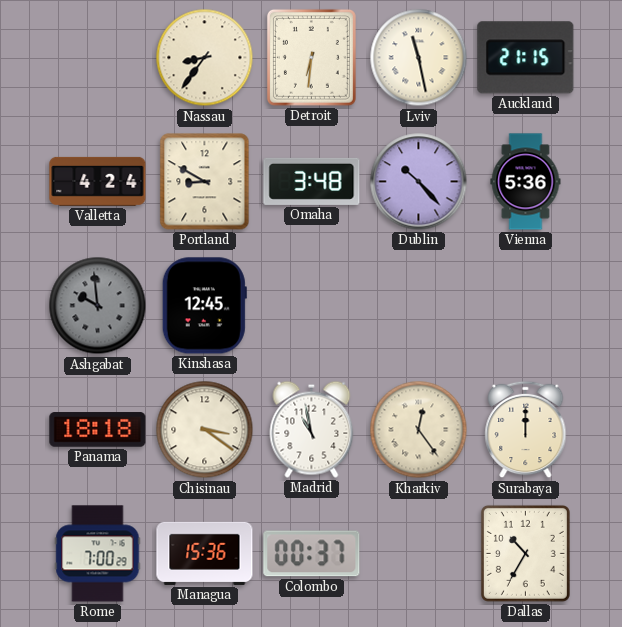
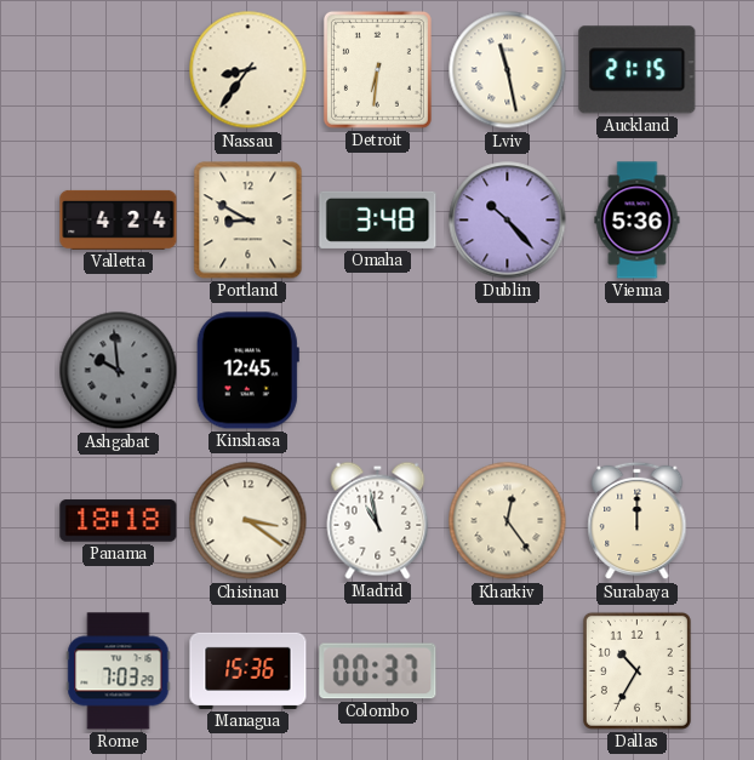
Rome: 7:00 -> 7:03
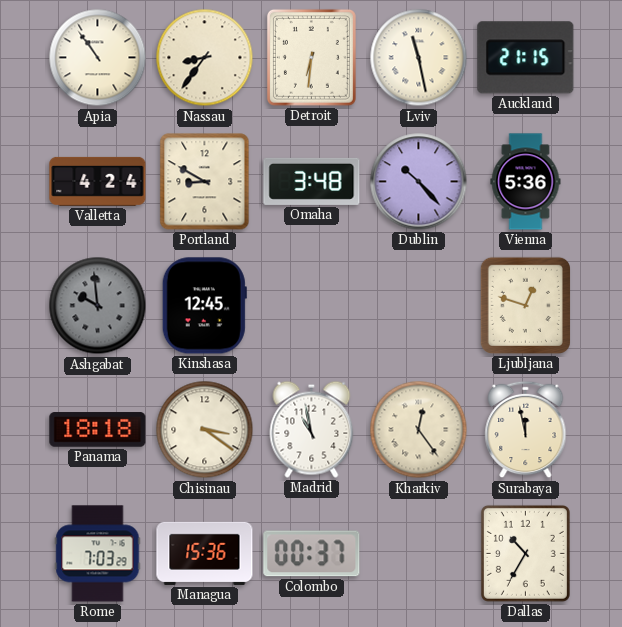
Apia: none -> 10:54
Ljubljana: none -> 12:48
Surabaya: 12:00 -> 11:58
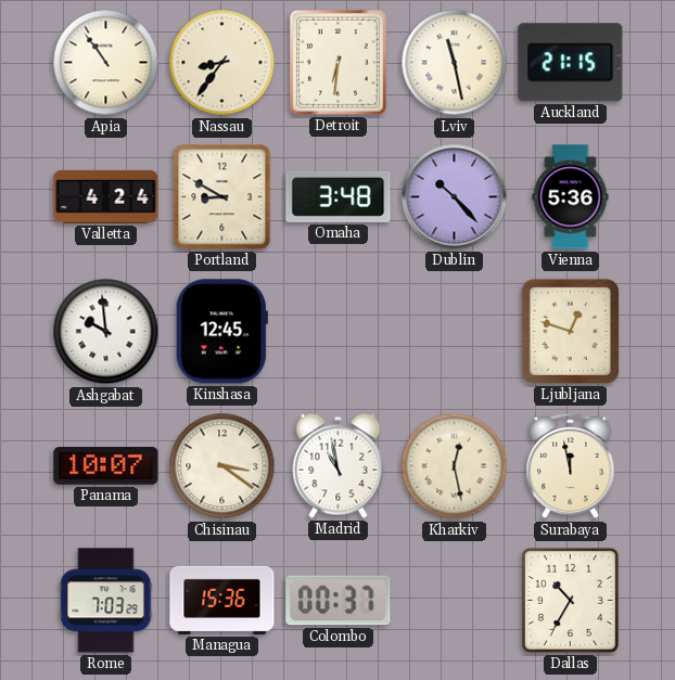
Ashgabat dial: grey -> white
Panama: 18:18 -> 10:07
Kharkiv: 12:24 -> 12:28
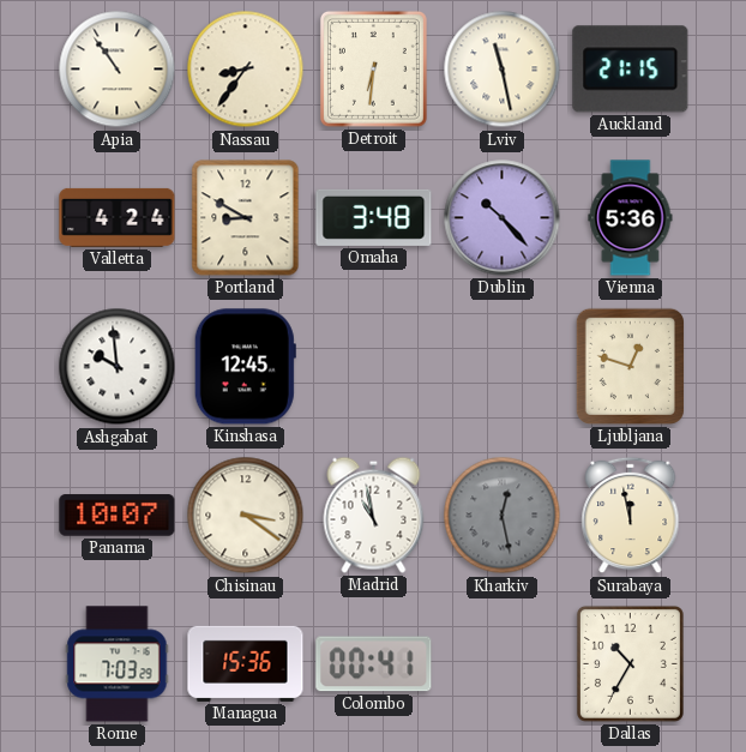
Kharkiv dial: cream -> grey
Colombo: 00:37 -> 00:41
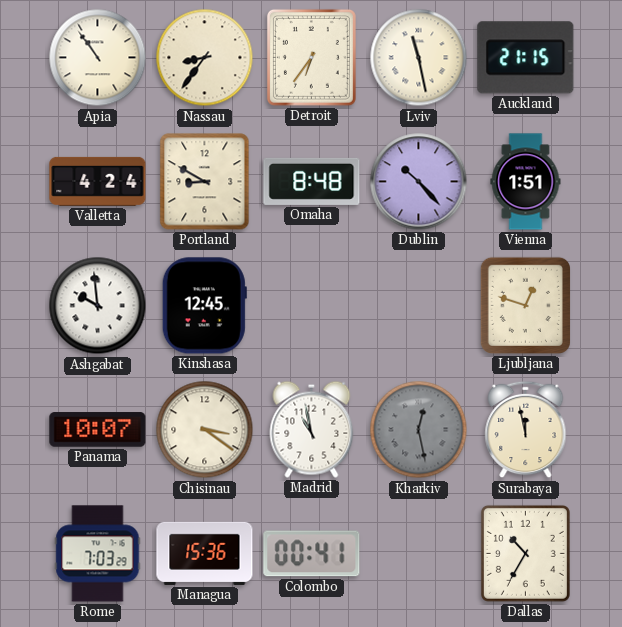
Detroit: 6:31 -> 6:36
Omaha: 3:48 -> 8:48
Vienna: 5:36 -> 1:51
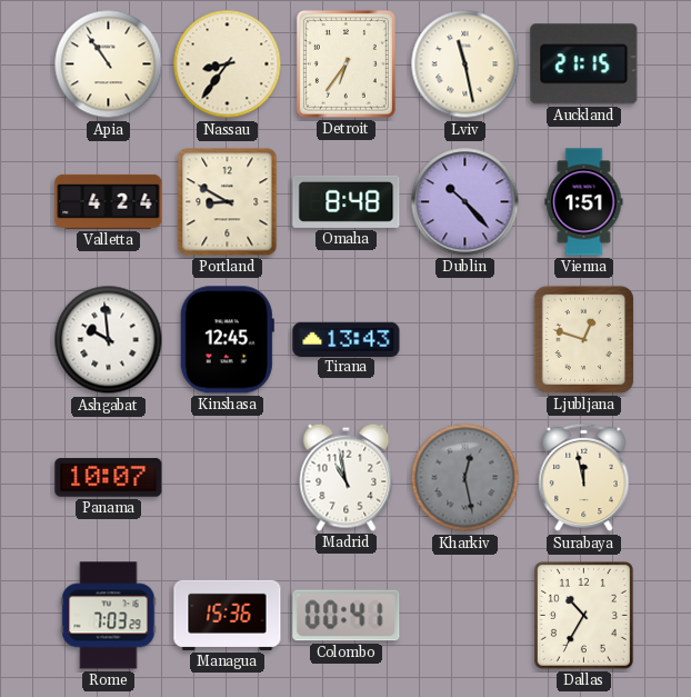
Tirana: none -> 13:43
Chisinau: 3:21 -> none
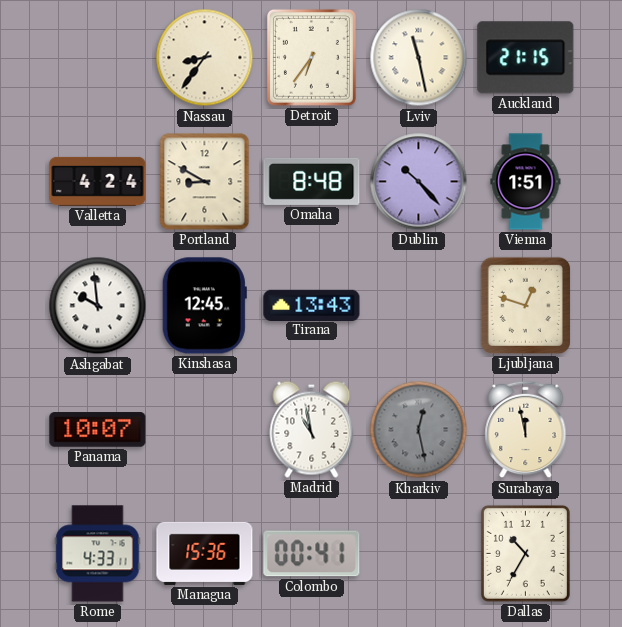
Apia: 10:54 -> none
Rome: 7:03 -> 4:33
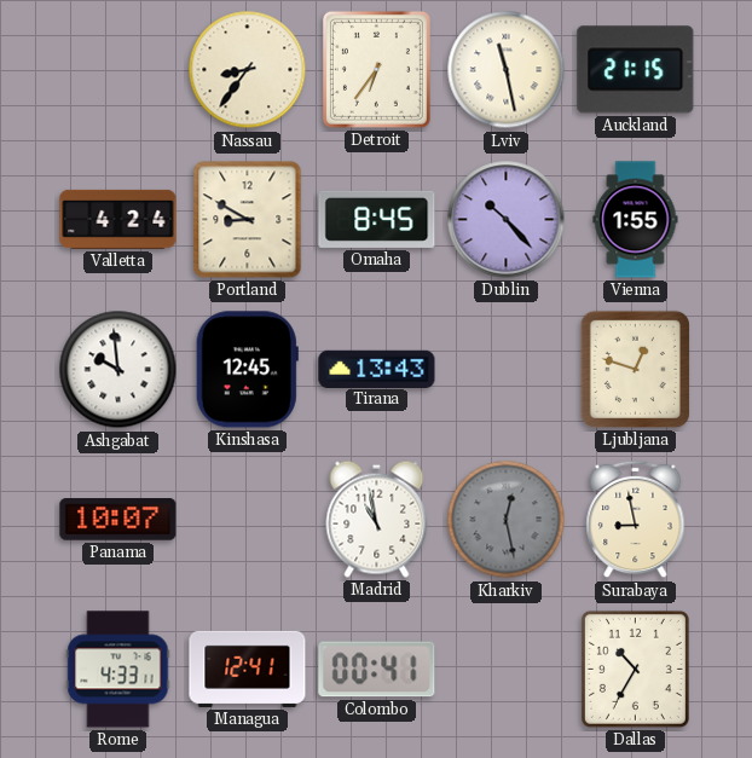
Omaha: 8:48 -> 8:45
Vienna: 1:51 -> 1:55
Surabaya: 11:58 -> 8:58
Managua: 15:36 -> 12:41
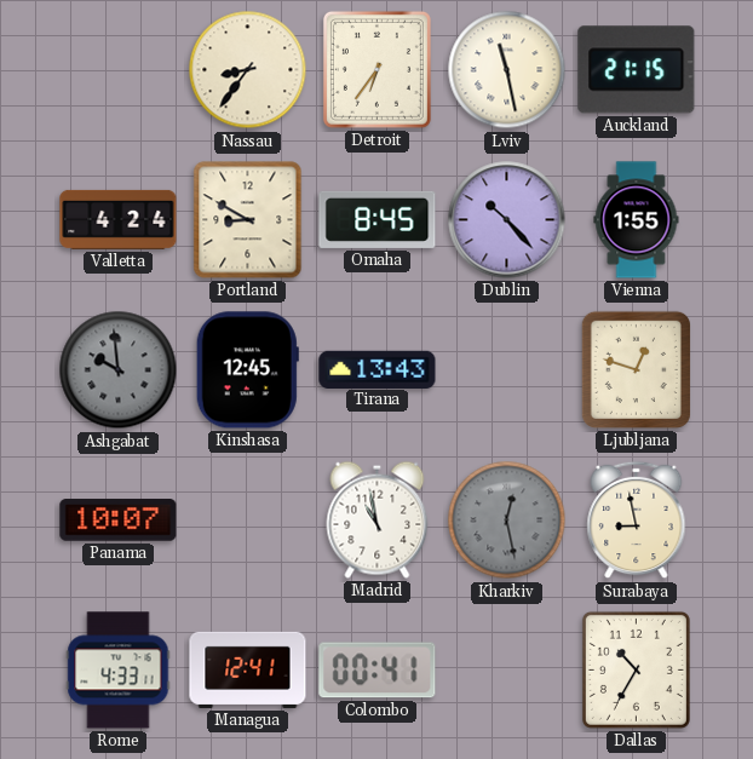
Ashgabat dial: white -> grey
